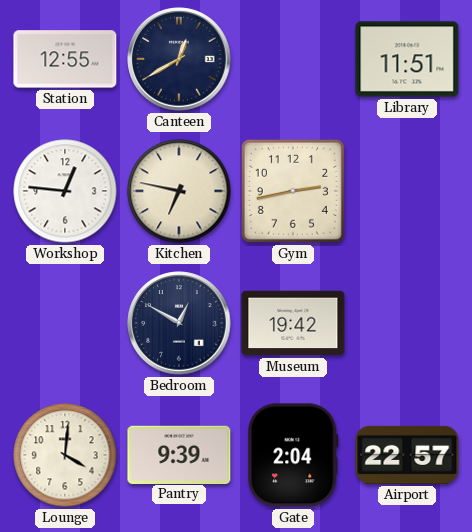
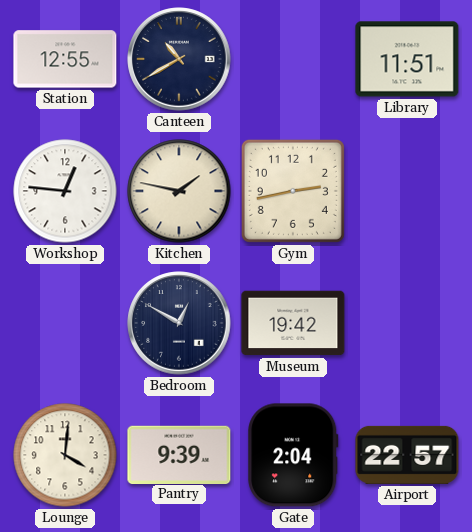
Canteen: 12:40 -> 10:40
Kitchen: 6:47 -> 1:47
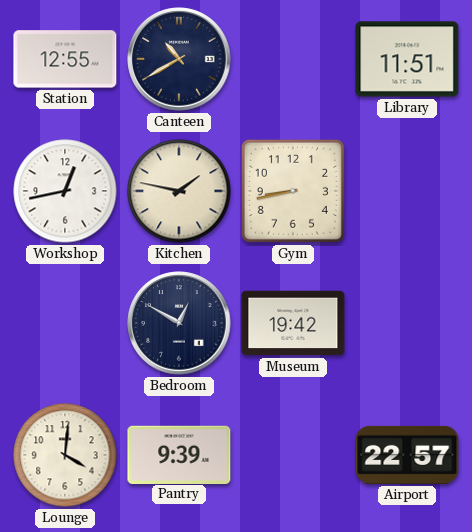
Workshop: 12:46 -> 12:43
Gym: 2:43 -> 8:43
Gate: 2:04 -> none
